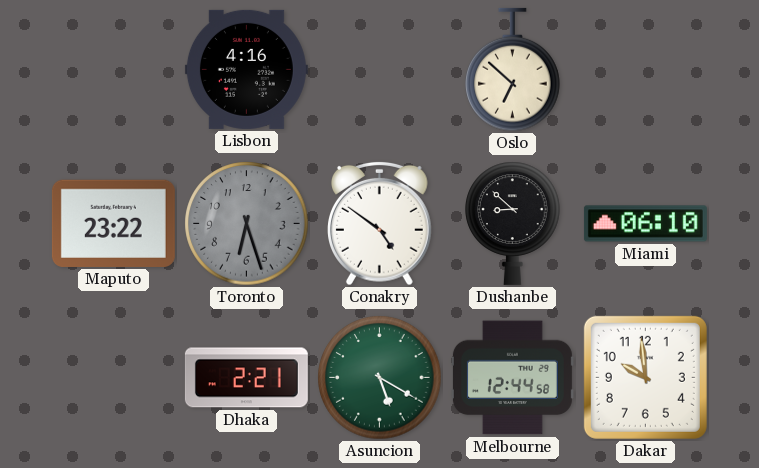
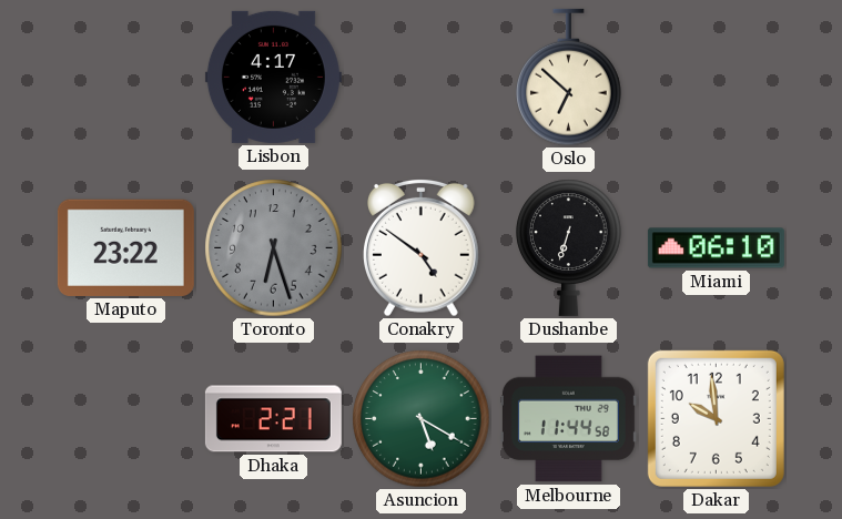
Lisbon: 4:16 -> 4:17
Dushanbe: 8:52 -> 6:33
Melbourne: 12:44 -> 11:44
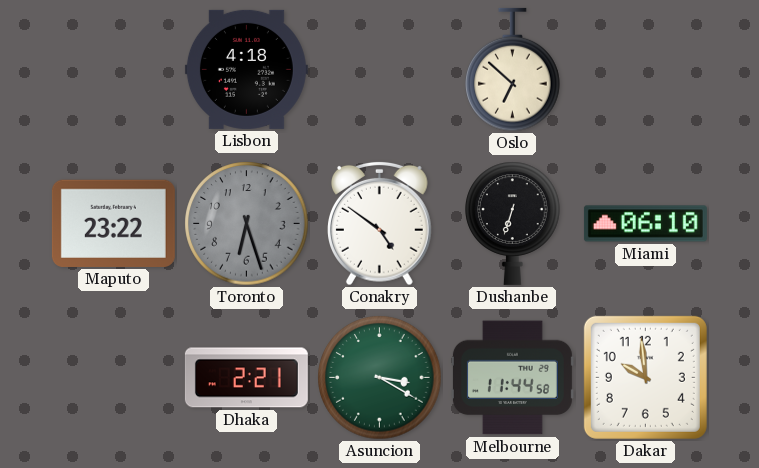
Lisbon: 4:17 -> 4:18
Asuncion: 5:20 -> 3:20
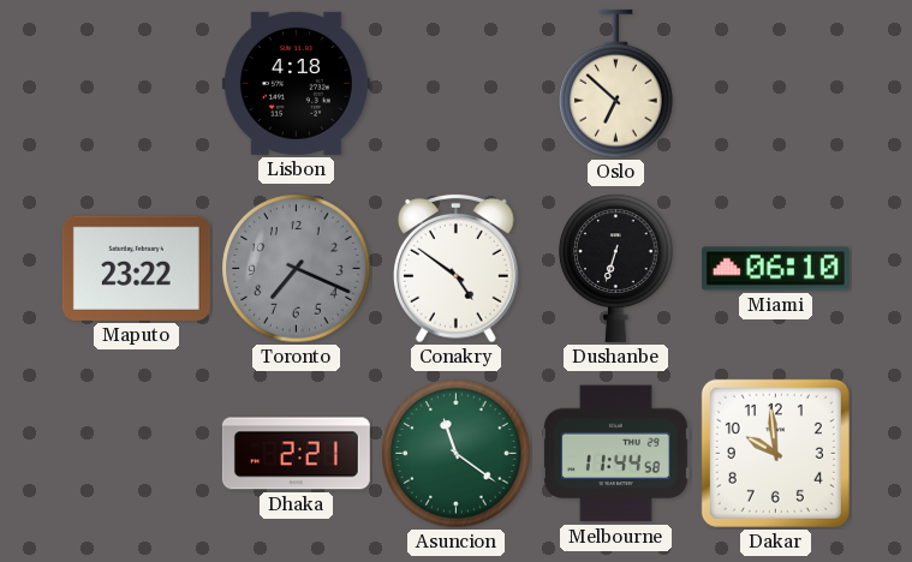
Toronto: 6:27 -> 7:19
Asuncion: 3:20 -> 11:21
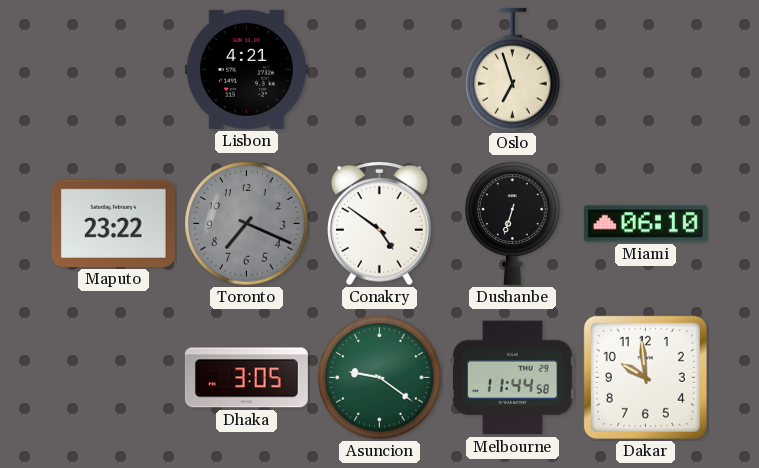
Lisbon: 4:18 -> 4:21
Oslo: 6:52 -> 6:57
Dhaka: 2:21 -> 3:05
Asuncion: 11:21 -> 9:21
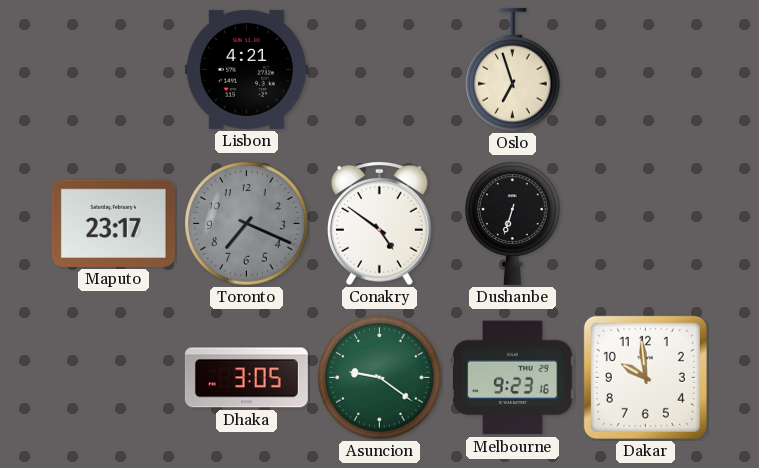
Maputo: 23:22 -> 23:17
Miami: 06:10 -> none
Melbourne: 11:44 -> 9:23
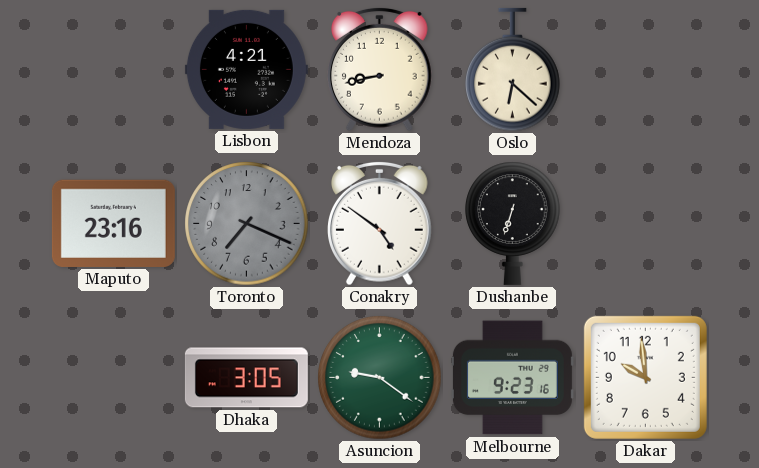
Mendoza: none -> 8:43
Oslo: 6:57 -> 6:22
Maputo: 23:17 -> 23:16
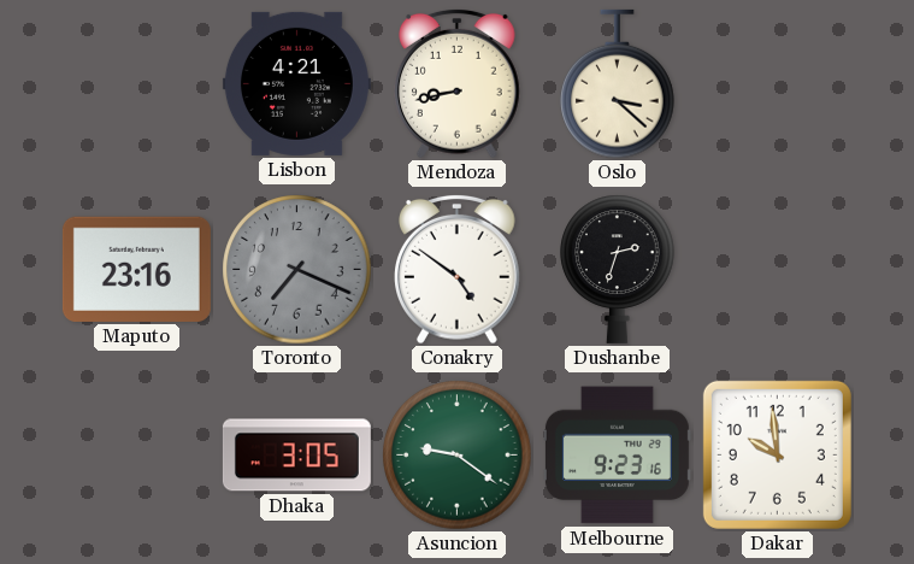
Oslo: 6:22 -> 3:22
Dushanbe: 6:33 -> 2:33
